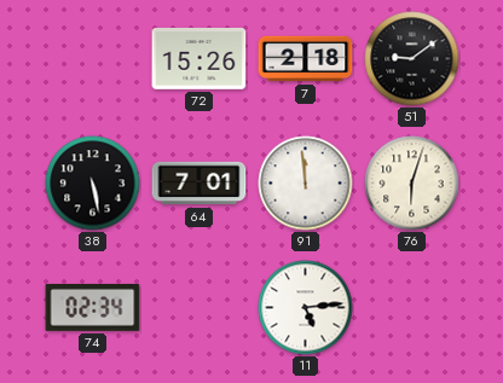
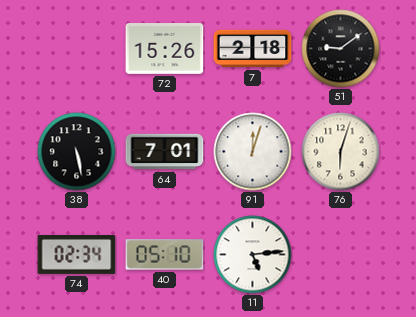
91: 11:59 -> 12:03
40: none -> 05:10
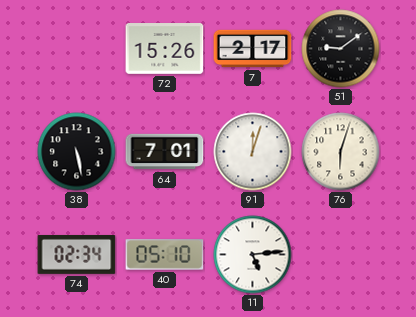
7: 2:18 -> 2:17
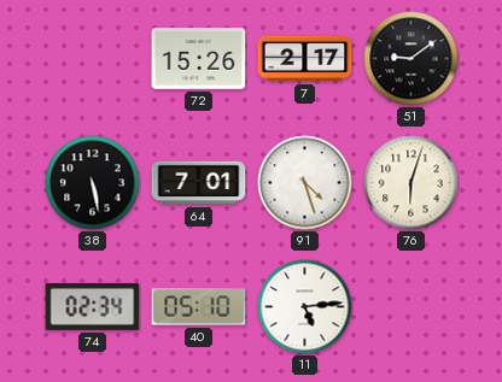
91: 12:03 -> 4:27
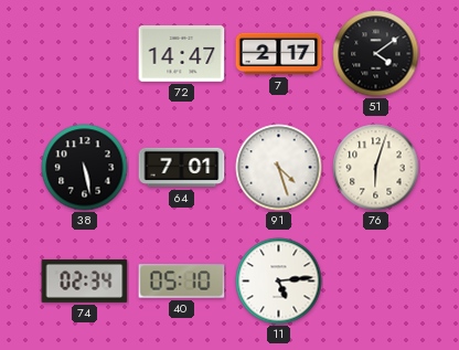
72: 15:26 -> 14:47
51: 9:09 -> 4:09
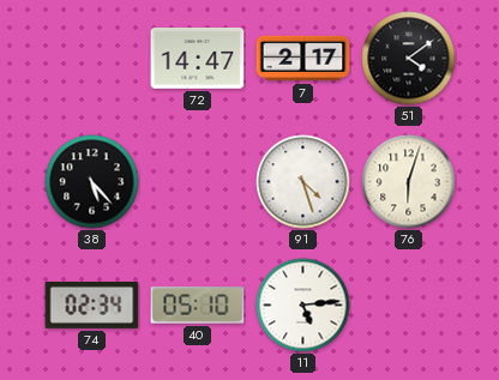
38: 5:28 -> 5:23
64: 7:01 -> none
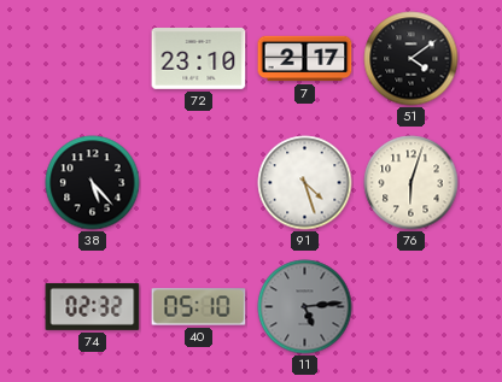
72: 14:47 -> 23:10
74: 02:34 -> 02:32
11 dial: white -> grey
